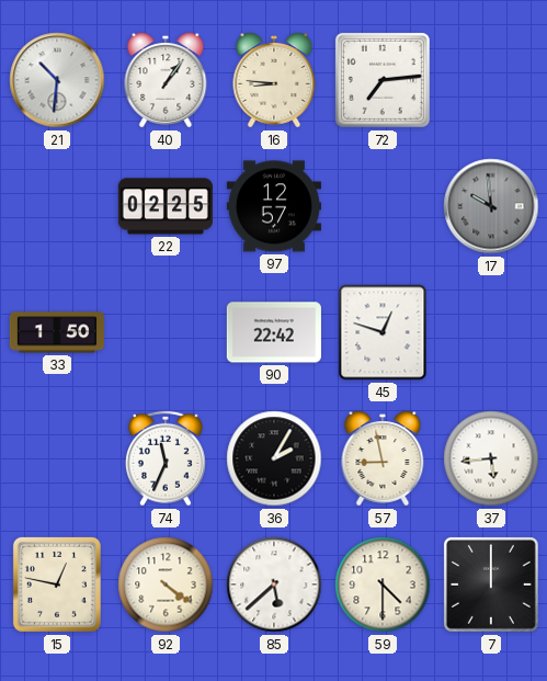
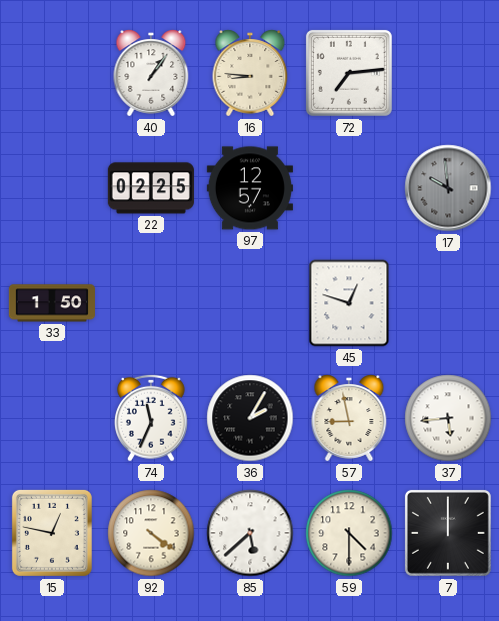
21: 10:31 -> none
90: 22:42 -> none
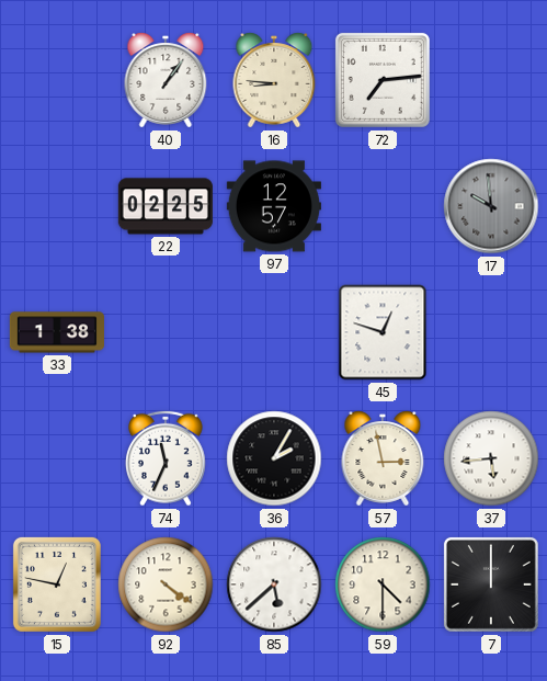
33: 1:50 -> 1:38
57: 8:58 -> 2:58
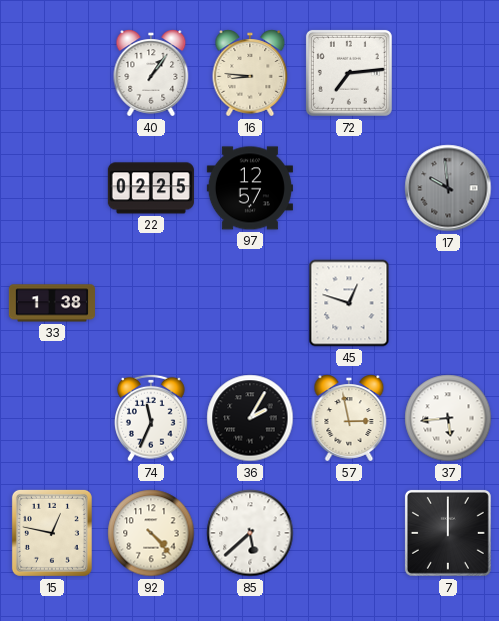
92: 4:21 -> 4:23
59: 4:30 -> none
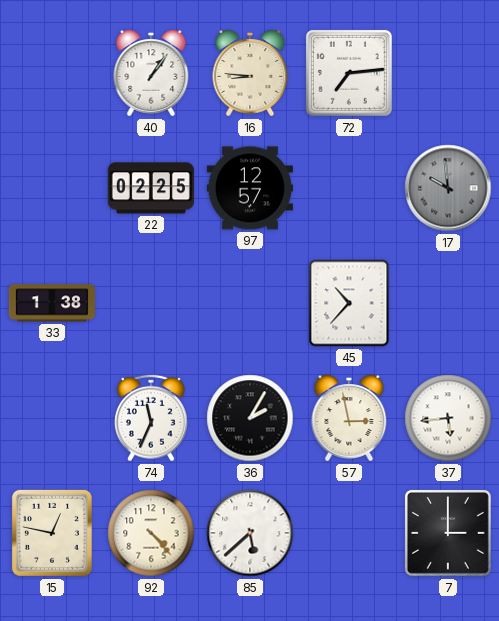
45: 12:48 -> 10:37
7: 12:00 -> 3:00
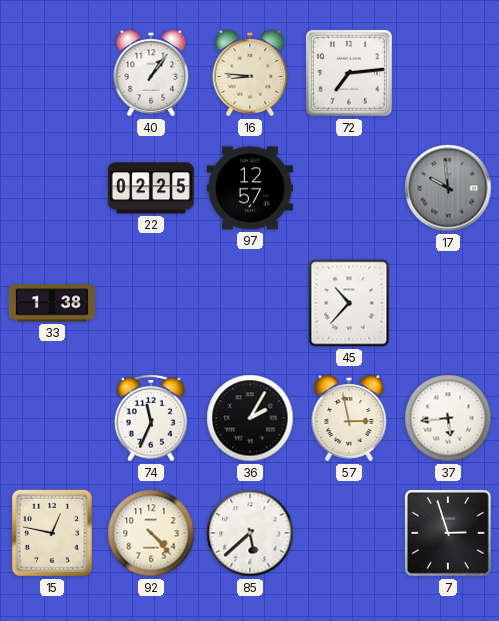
7: 3:00 -> 2:57
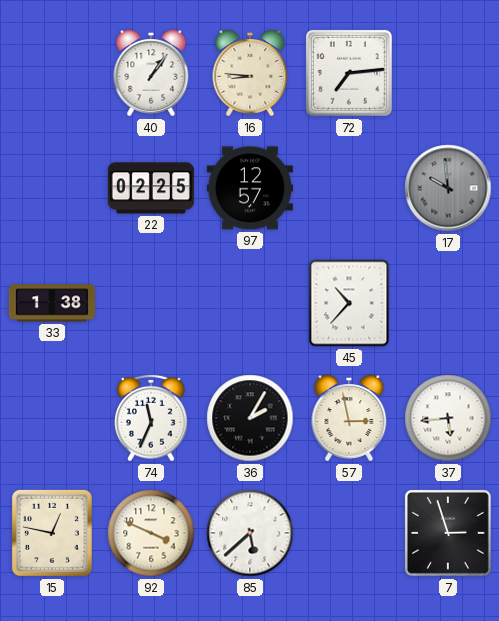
92: 4:23 -> 3:49
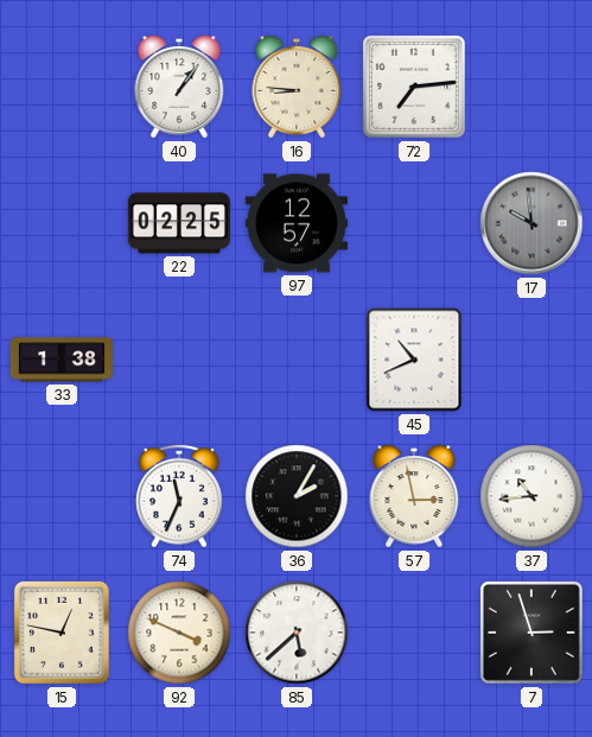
45: 10:37 -> 10:41
37: 5:44 -> 10:44
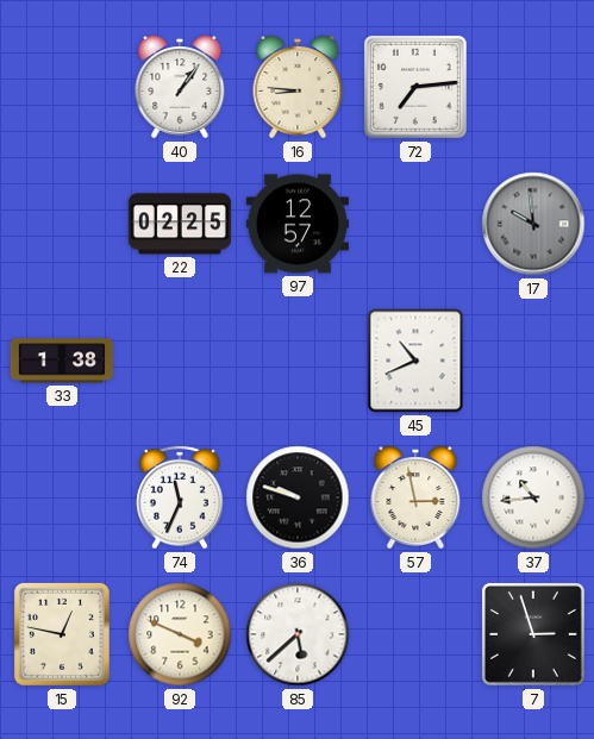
36: 2:05 -> 9:48
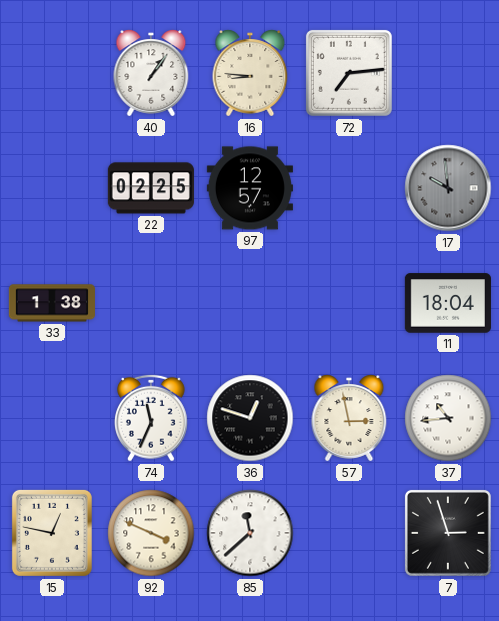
45: 10:41 -> none
11: none -> 18:04
36: 9:48 -> 12:48
85: 5:38 -> 11:38
